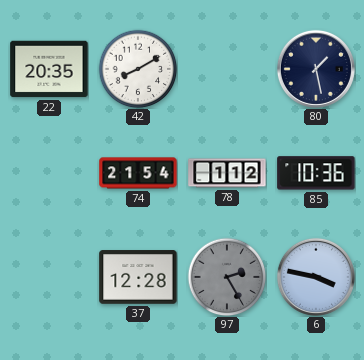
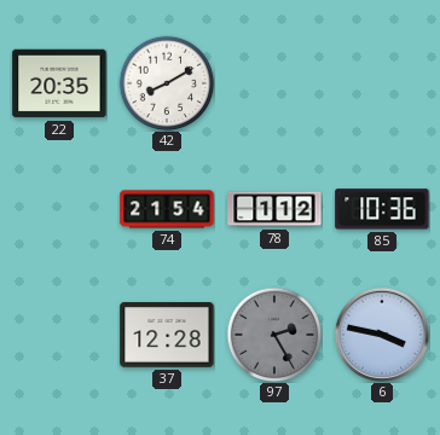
80: 1:28 -> none
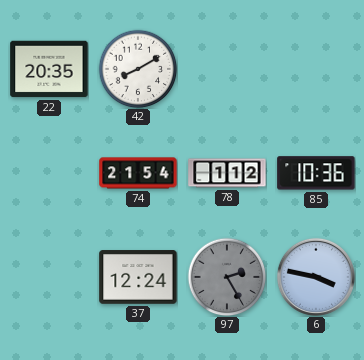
37: 12:28 -> 12:24
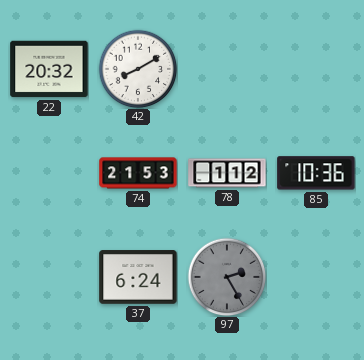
22: 20:35 -> 20:32
74: 21:54 -> 21:53
37: 12:24 -> 6:24
6: 3:47 -> none
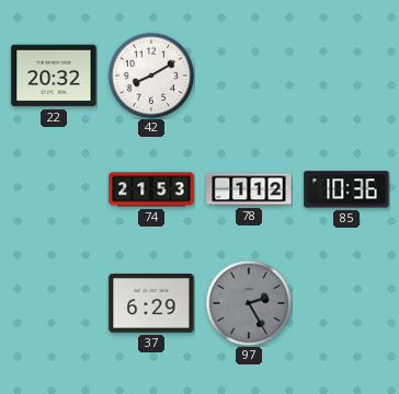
37: 6:24 -> 6:29
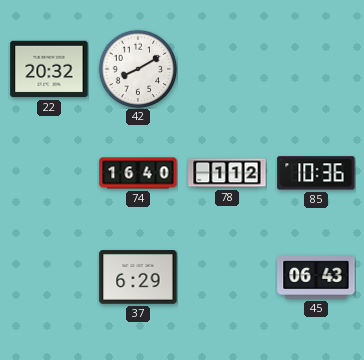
74: 21:53 -> 16:40
97: 2:25 -> none
45: none -> 06:43
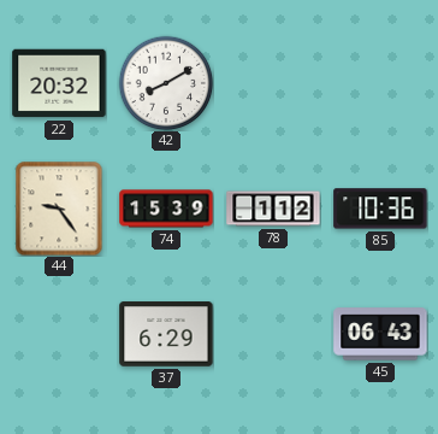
44: none -> 9:24
74: 16:40 -> 15:39
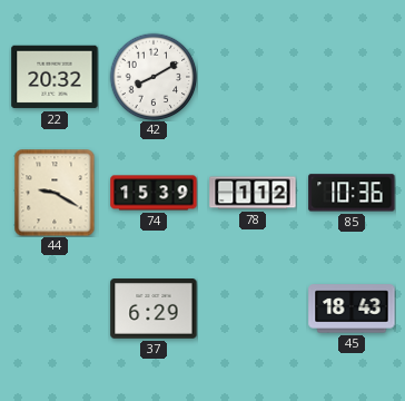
44: 9:24 -> 9:20
45: 06:43 -> 18:43
